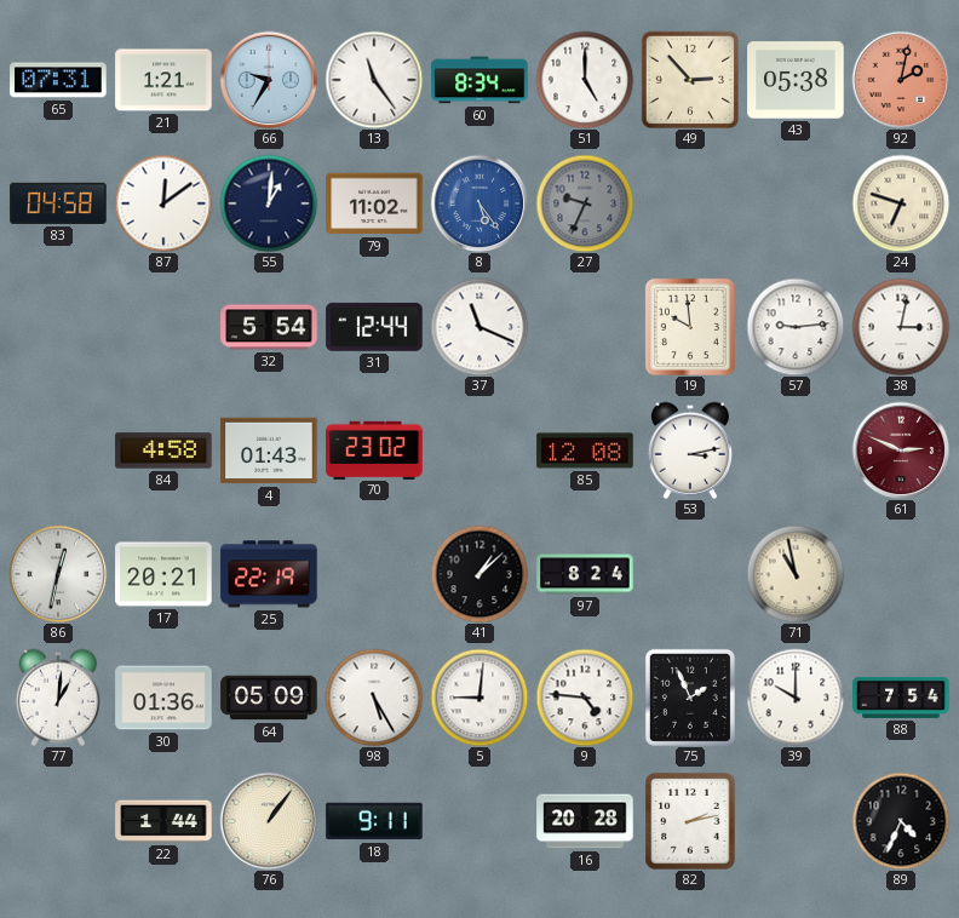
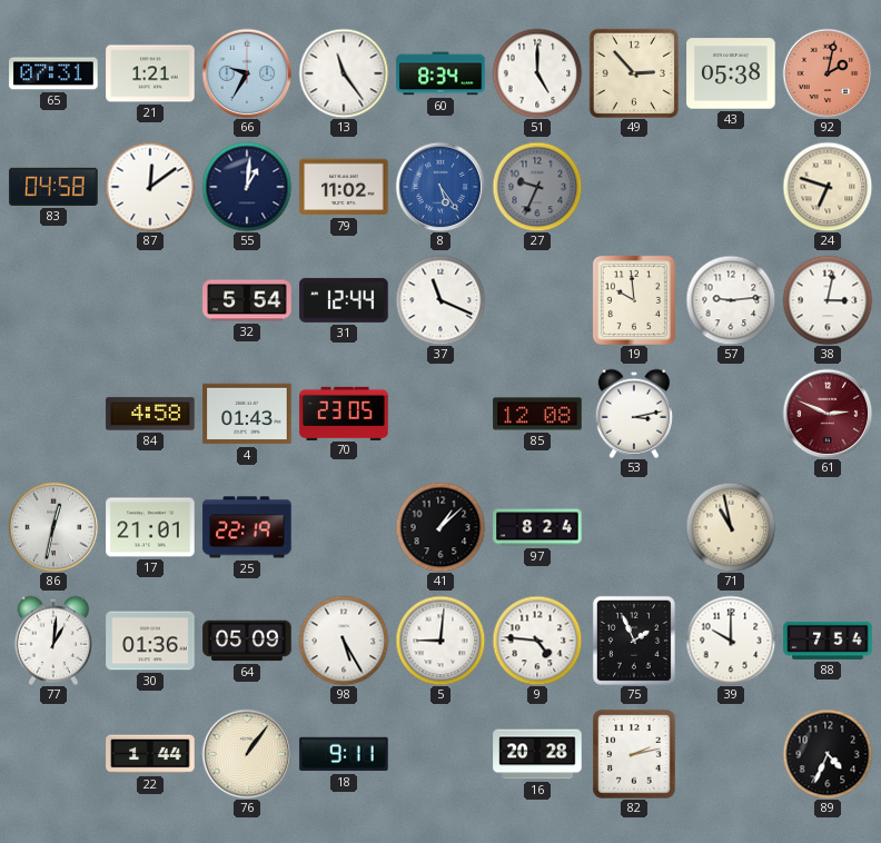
70: 23:02 -> 23:05
17: 20:21 -> 21:01
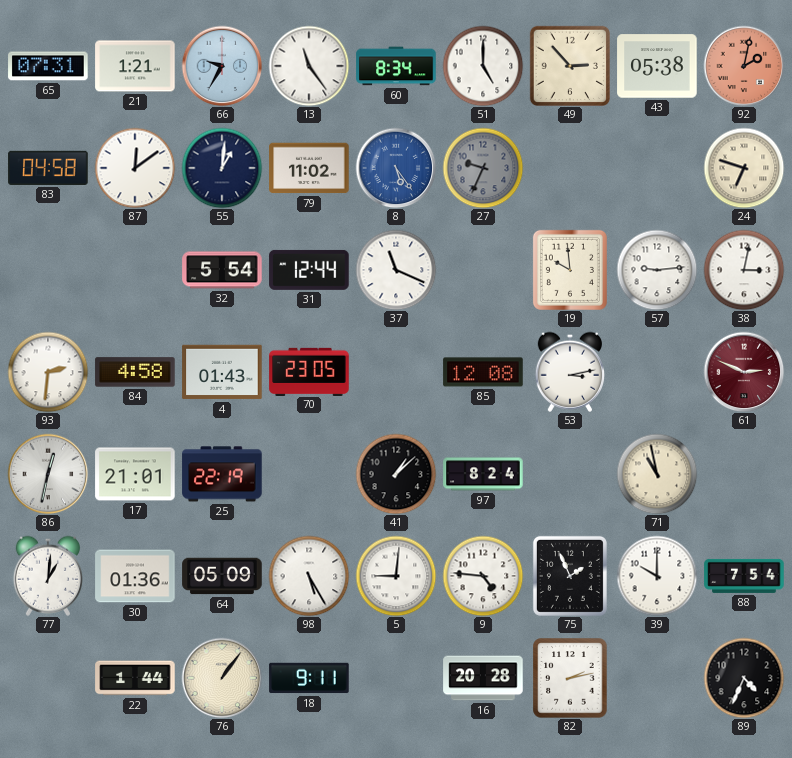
93: none -> 2:31
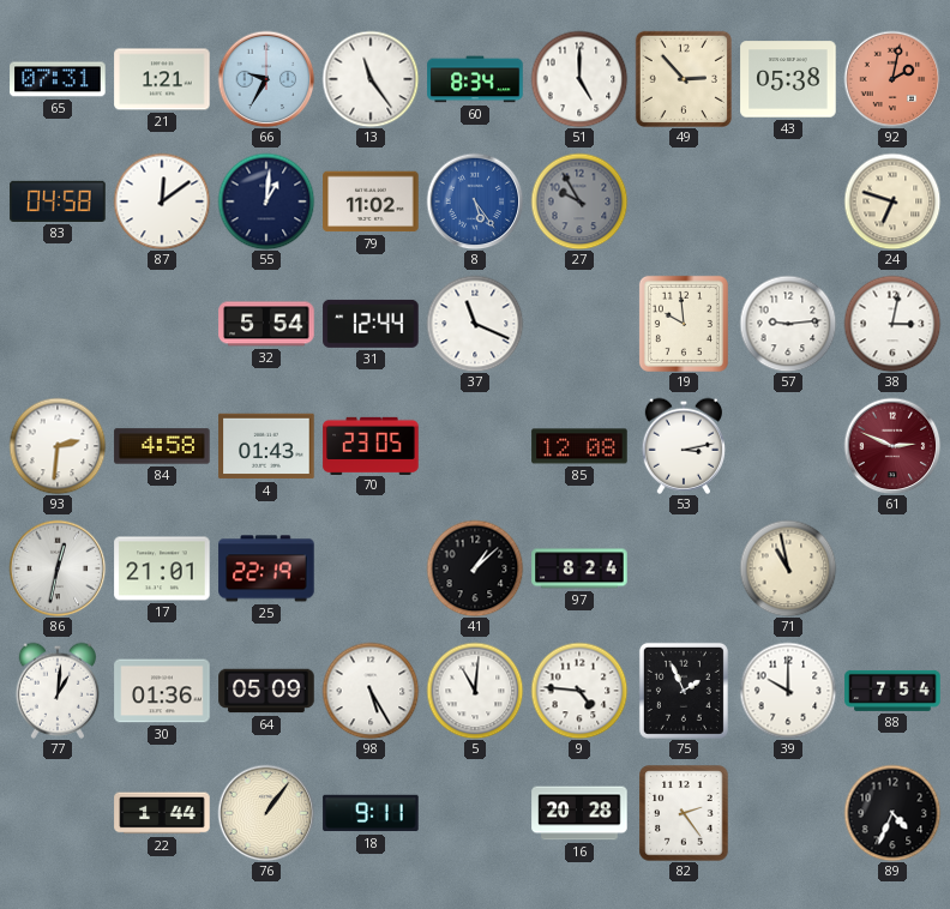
27: 9:34 -> 9:55
5: 9:01 -> 11:01
82: 2:13 -> 2:24
